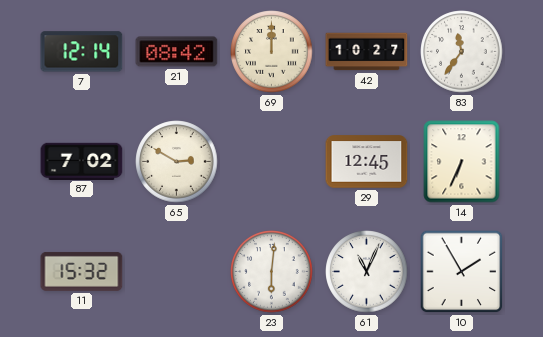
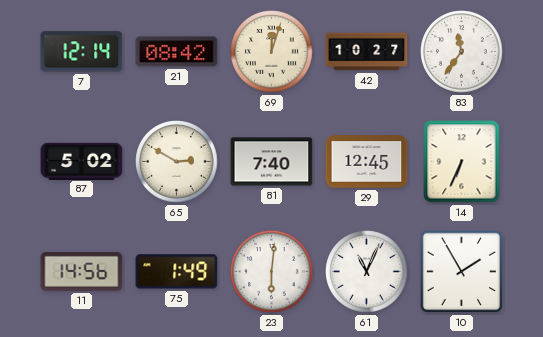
69: 12:00 -> 12:03
87: 7:02 -> 5:02
81: none -> 7:40
11: 15:32 -> 14:56
75: none -> 1:49
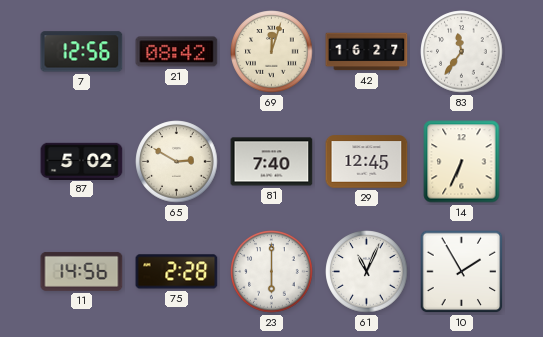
7: 12:14 -> 12:56
42: 10:27 -> 16:27
75: 1:49 -> 2:28
23: 6:01 -> 6:00
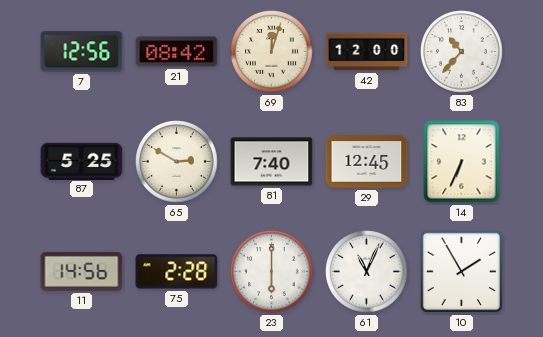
42: 16:27 -> 12:00
83: 11:36 -> 10:37
87: 5:02 -> 5:25
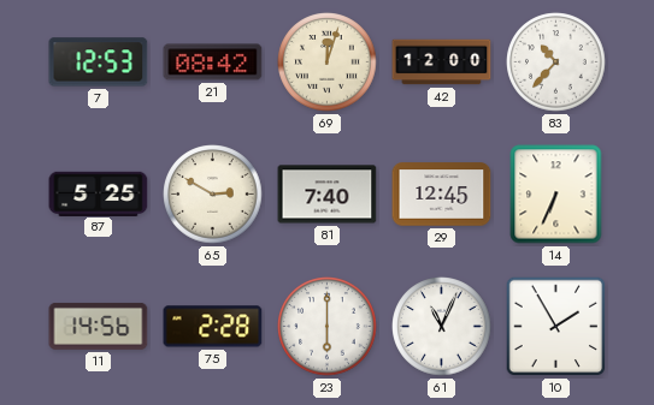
7: 12:56 -> 12:53
